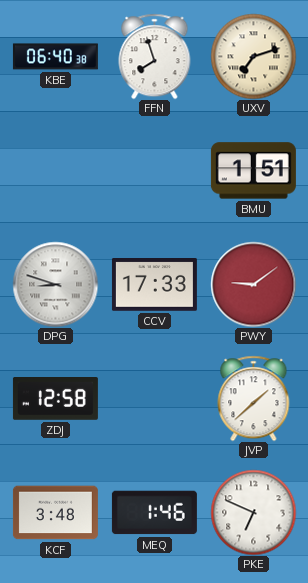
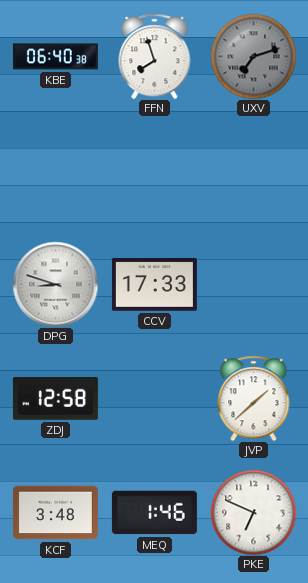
UXV dial: cream -> grey
BMU: 1:51 -> none
PWY: 9:09 -> none
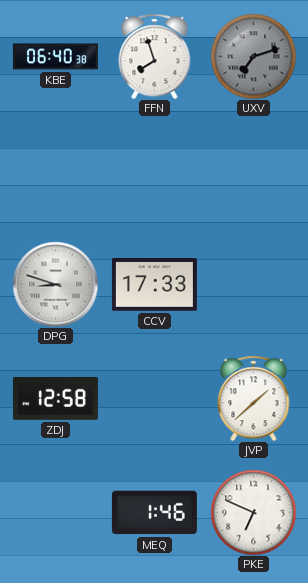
KCF: 3:48 -> none
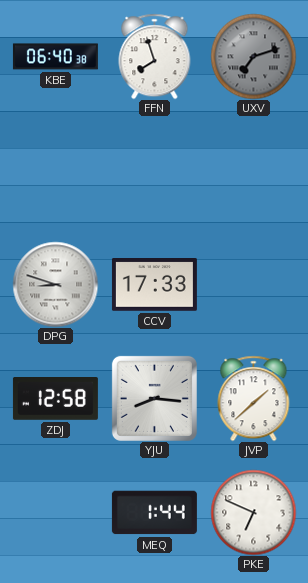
YJU: none -> 8:16
MEQ: 1:46 -> 1:44
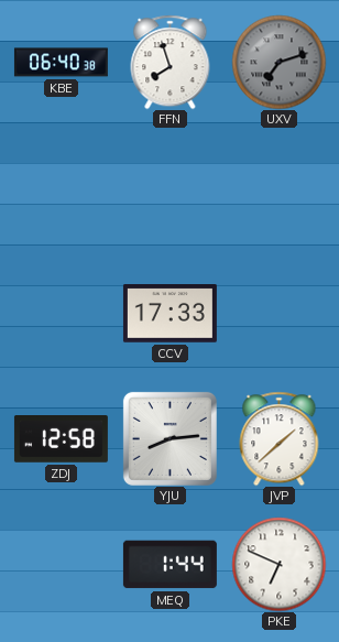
DPG: 8:48 -> none
YJU: 8:16 -> 8:14
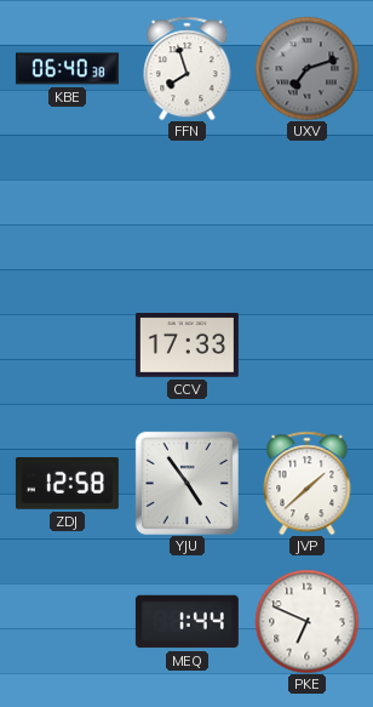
YJU: 8:14 -> 4:54
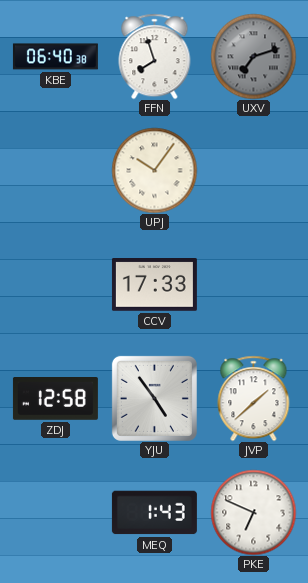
UPJ: none -> 10:06
MEQ: 1:44 -> 1:43
